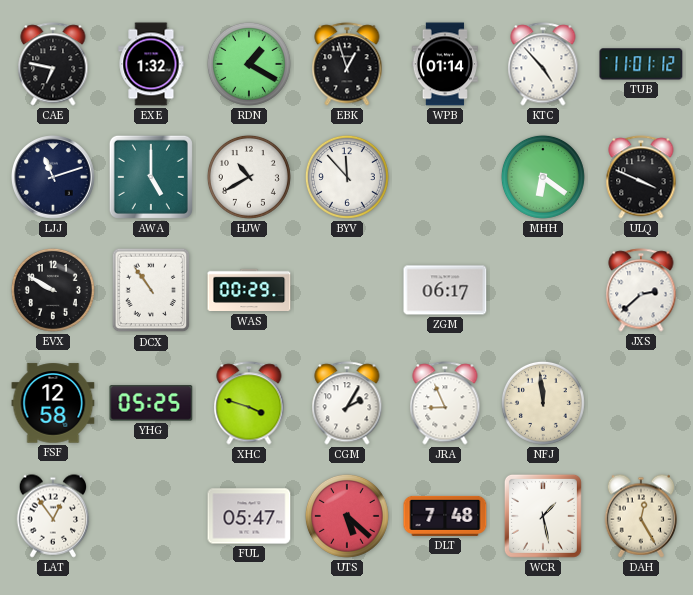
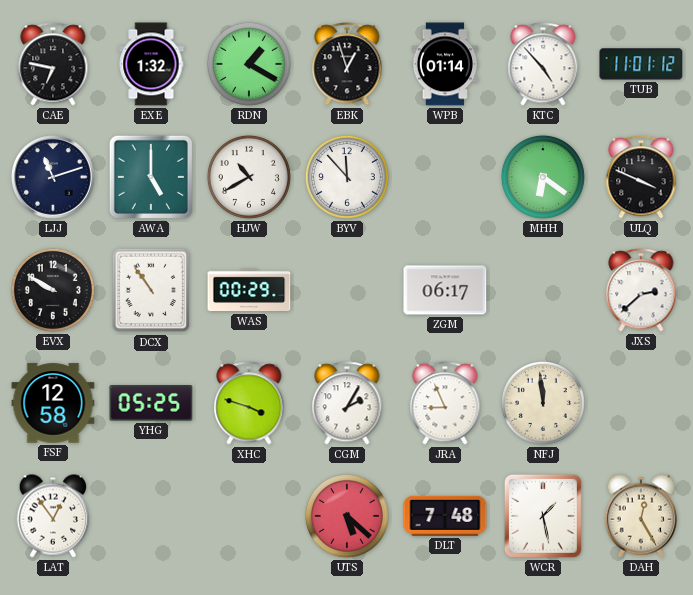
FUL: 05:47 -> none
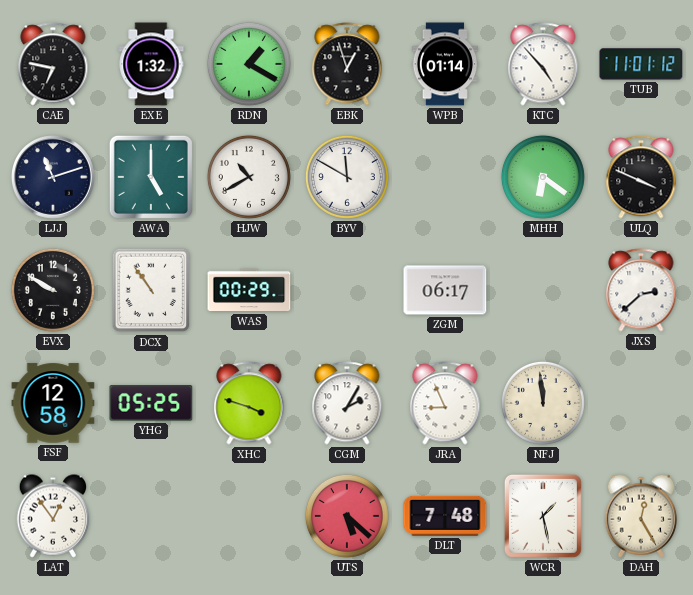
BYV: 11:53 -> 11:50
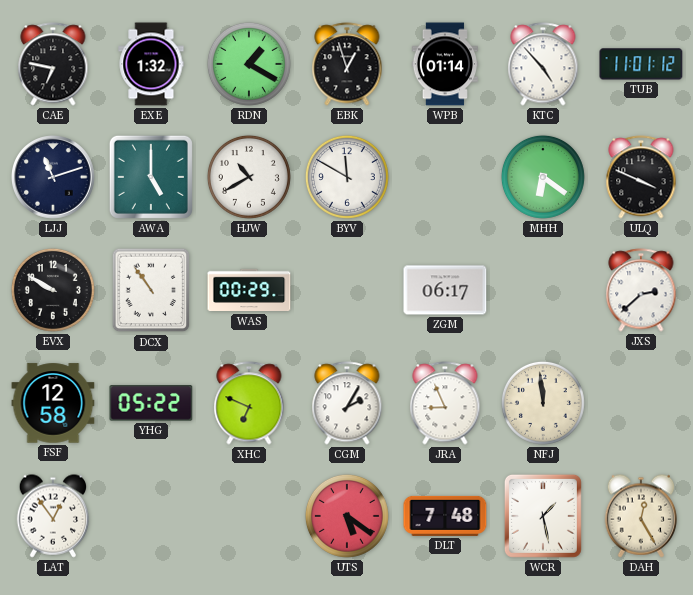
YHG: 05:25 -> 05:22
XHC: 3:48 -> 6:49
UTS: 5:22 -> 5:21
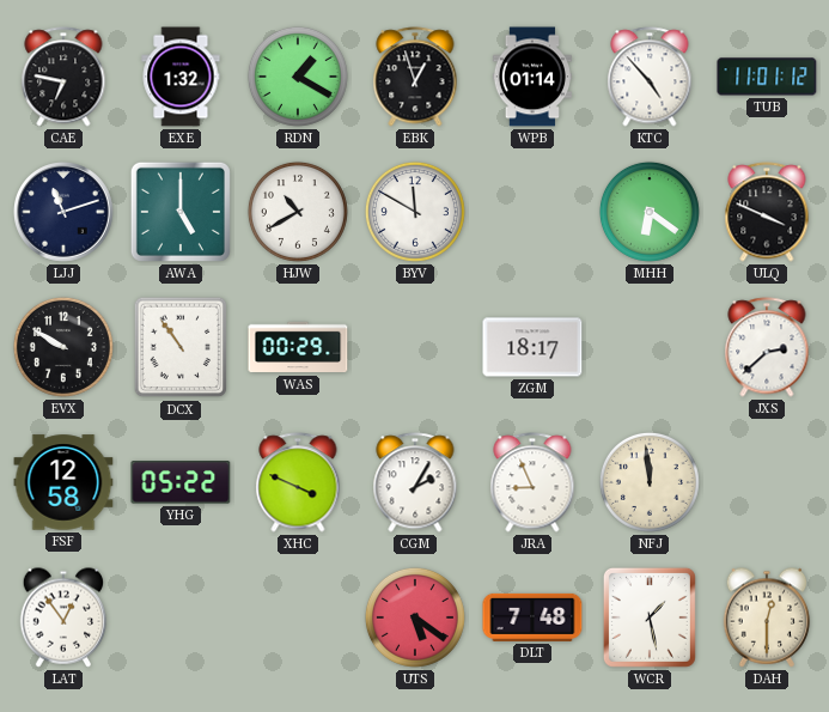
ZGM: 06:17 -> 18:17
XHC: 6:49 -> 3:49
DAH: 12:25 -> 12:30
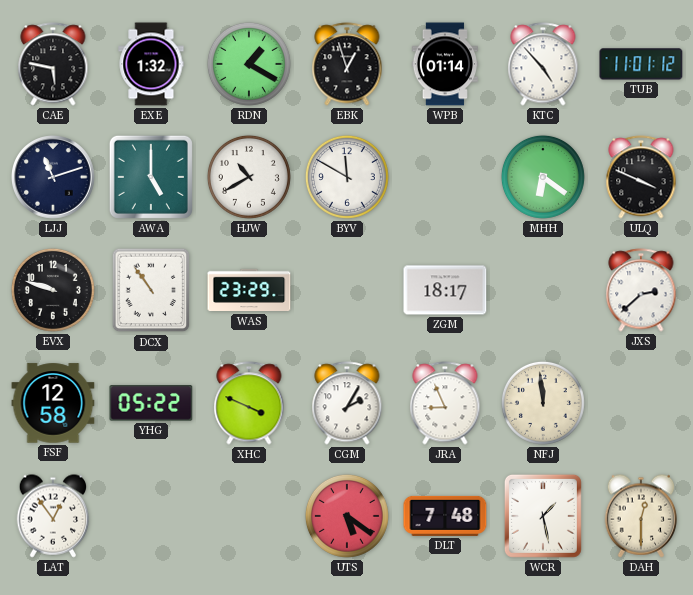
CAE: 6:47 -> 5:47
EVX: 9:50 -> 9:48
WAS: 00:29 -> 23:29
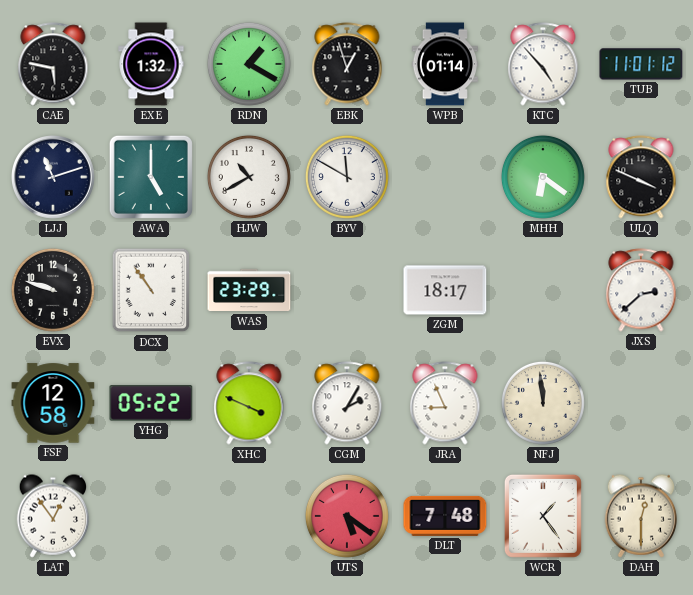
WCR: 1:28 -> 1:24
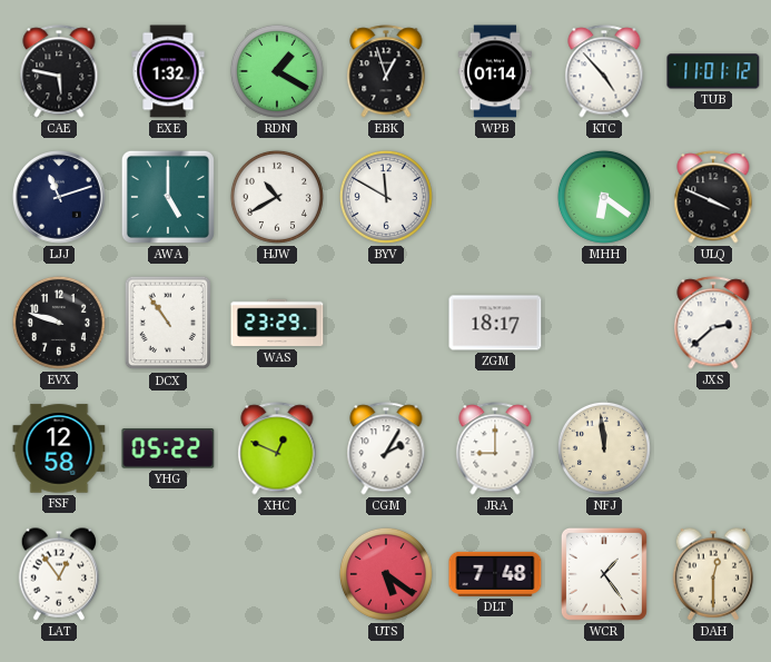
XHC: 3:49 -> 12:49
JRA: 8:56 -> 9:00
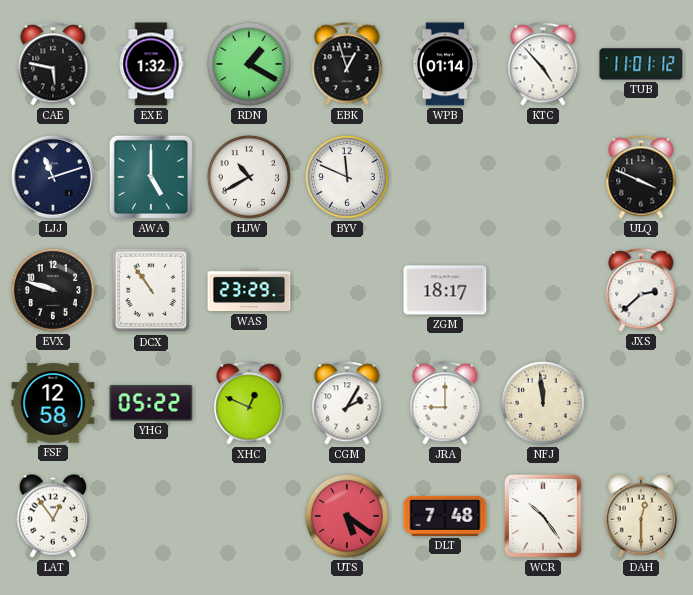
BYV: 11:50 -> 11:49
MHH: 6:21 -> none
WCR: 1:24 -> 10:24
